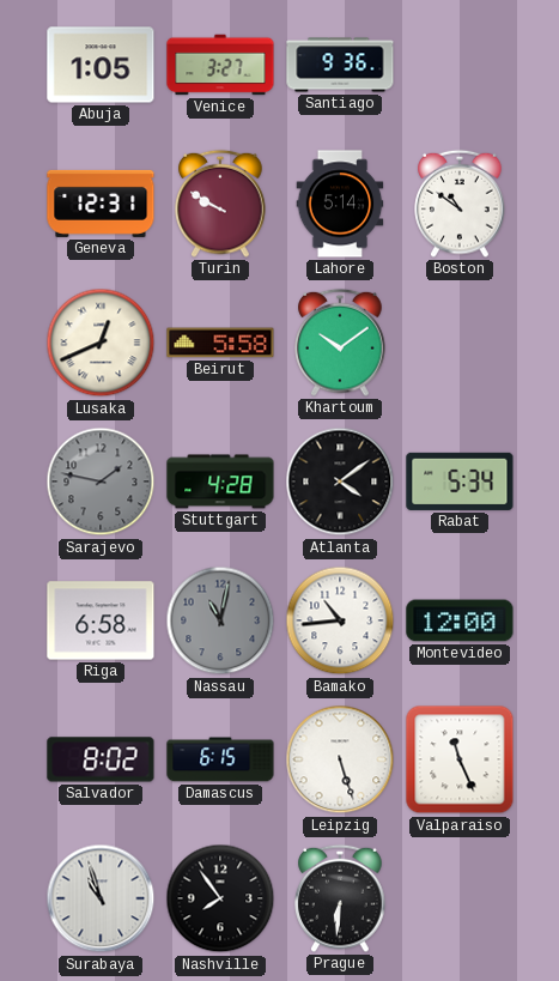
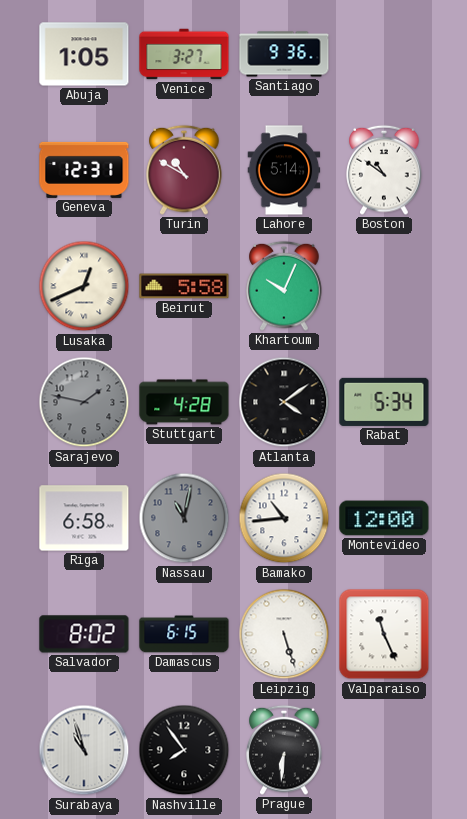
Turin: 9:50 -> 10:50
Khartoum: 10:09 -> 10:04
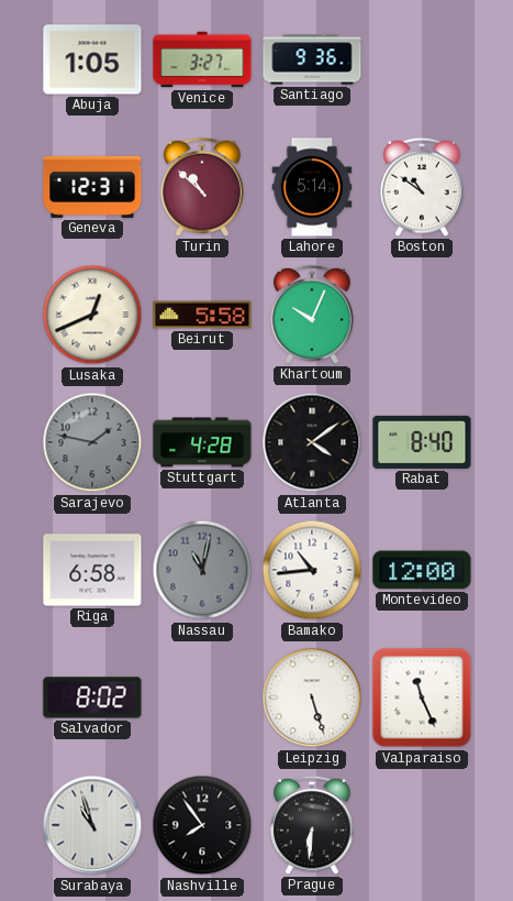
Turin: 10:50 -> 10:52
Rabat: 5:34 -> 8:40
Damascus: 6:15 -> none
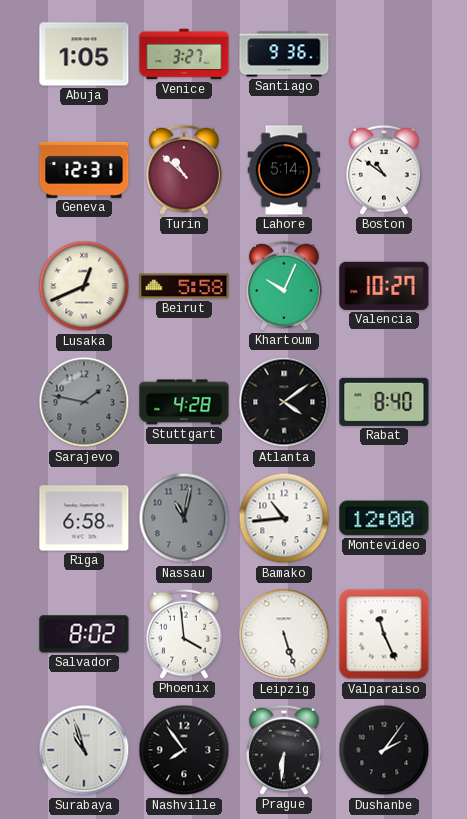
Valencia: none -> 10:27
Phoenix: none -> 3:59
Dushanbe: none -> 2:06
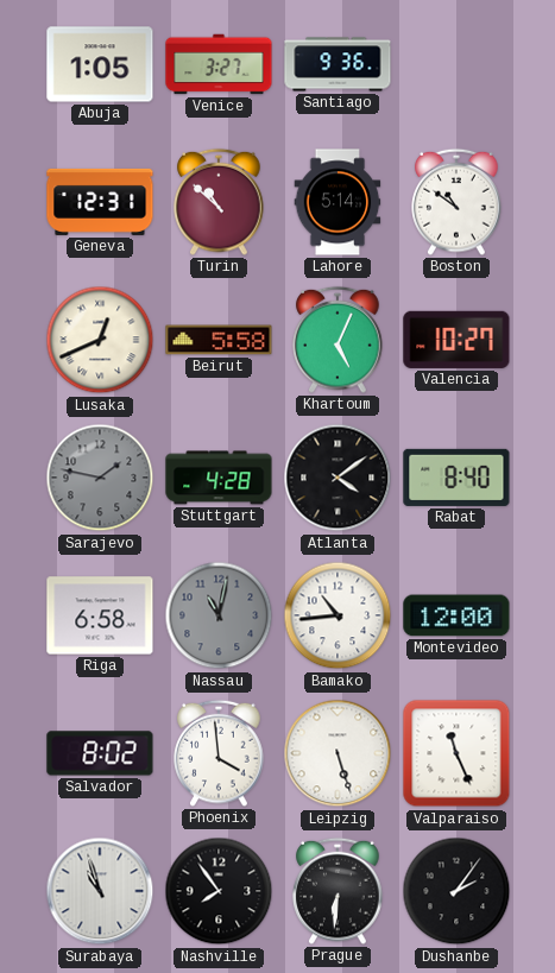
Khartoum: 10:04 -> 5:04
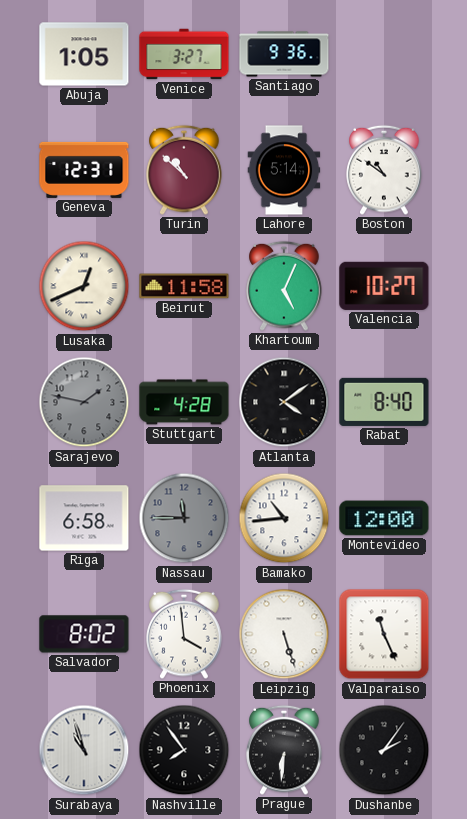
Beirut: 5:58 -> 11:58
Nassau: 11:02 -> 11:45
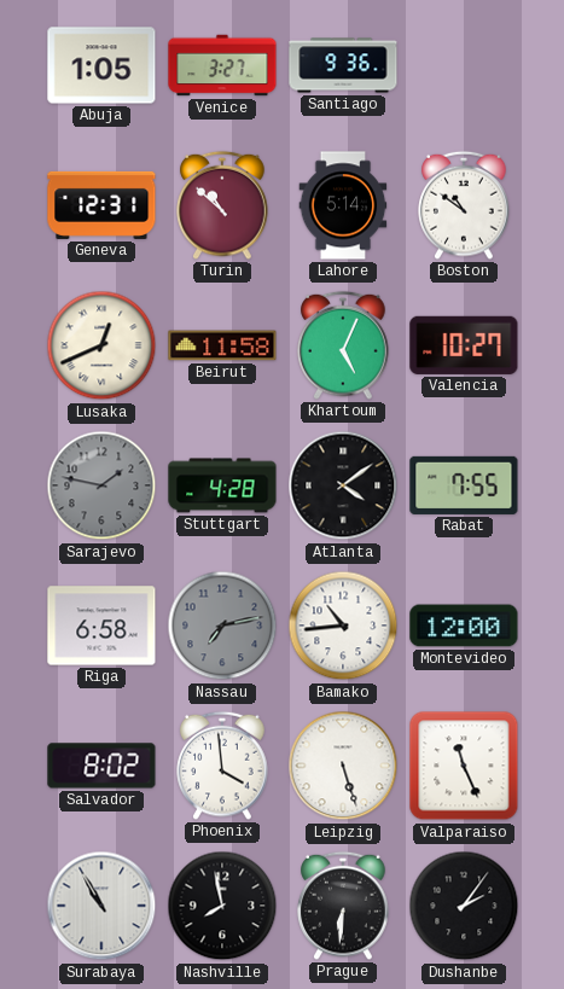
Rabat: 8:40 -> 7:55
Nassau: 11:45 -> 7:13
Surabaya: 10:57 -> 10:55
Nashville: 7:54 -> 7:58
